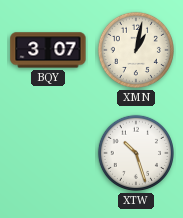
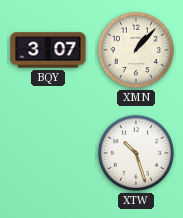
XMN: 1:02 -> 1:07
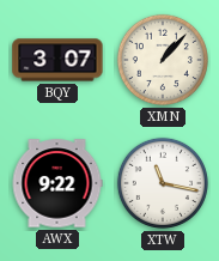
AWX: none -> 9:22
XTW: 10:27 -> 11:17
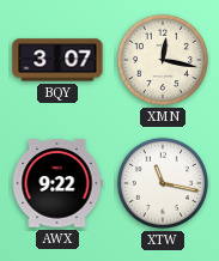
XMN: 1:07 -> 12:17
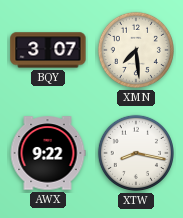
XMN: 12:17 -> 7:29
XTW: 11:17 -> 8:17
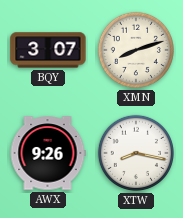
XMN: 7:29 -> 8:12
AWX: 9:22 -> 9:26
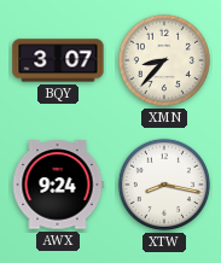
XMN: 8:12 -> 8:37
AWX: 9:26 -> 9:24
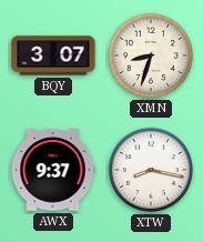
XMN: 8:37 -> 8:33
AWX: 9:24 -> 9:37
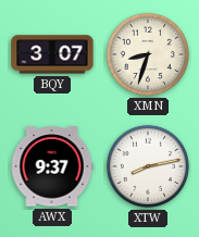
XTW: 8:17 -> 8:13
